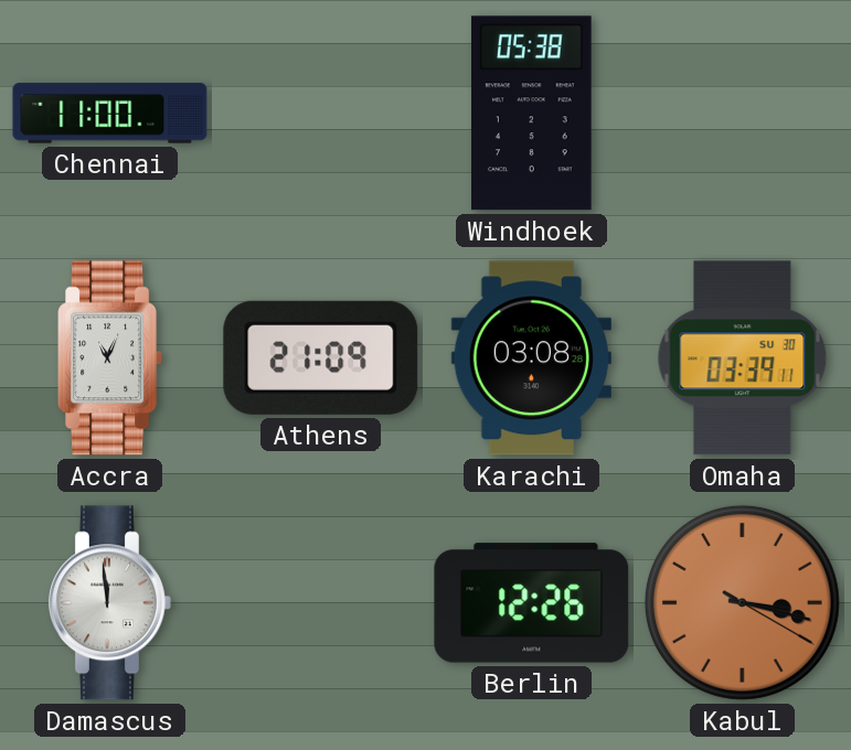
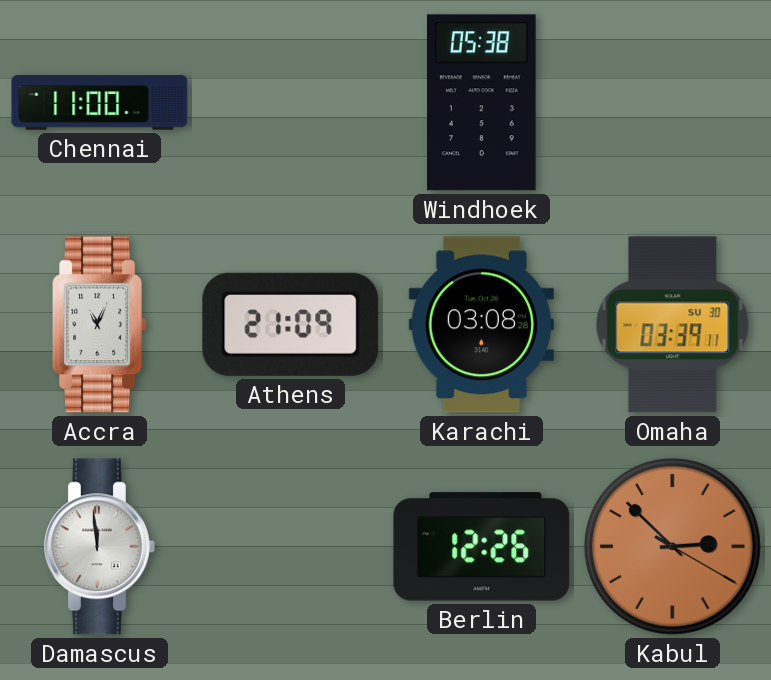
Kabul: 3:17 -> 2:52
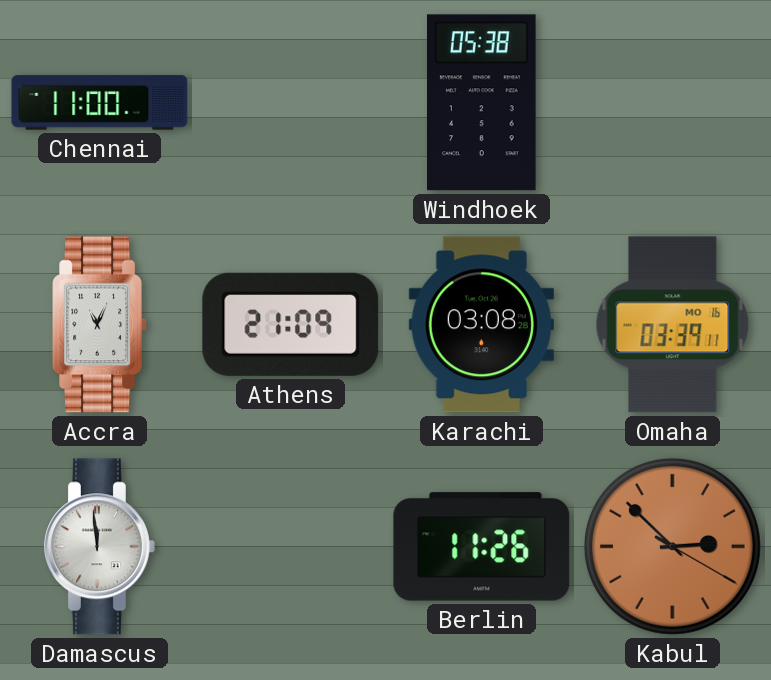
Omaha date: SU 30 -> MO 16
Berlin: 12:26 -> 11:26
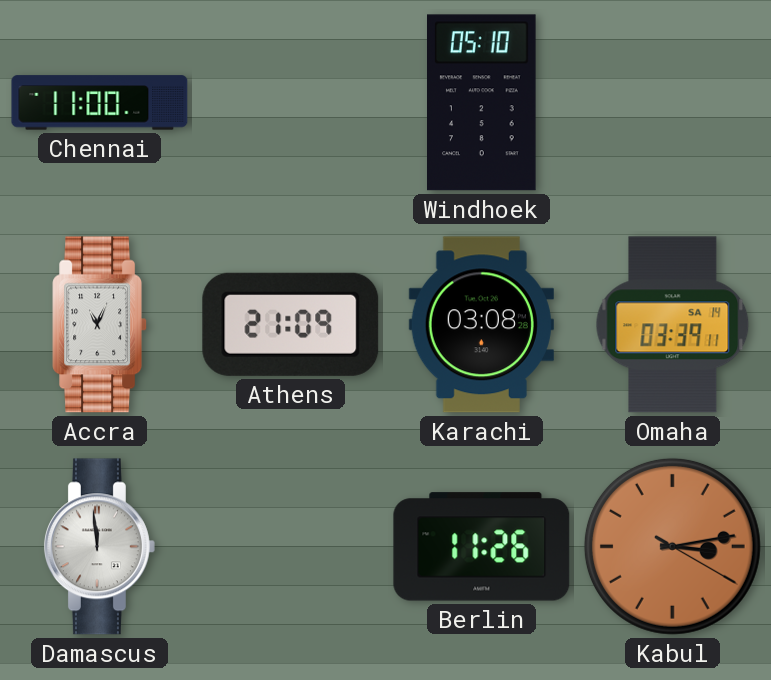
Windhoek: 05:38 -> 05:10
Omaha date: MO 16 -> SA 14
Kabul: 2:52 -> 3:13
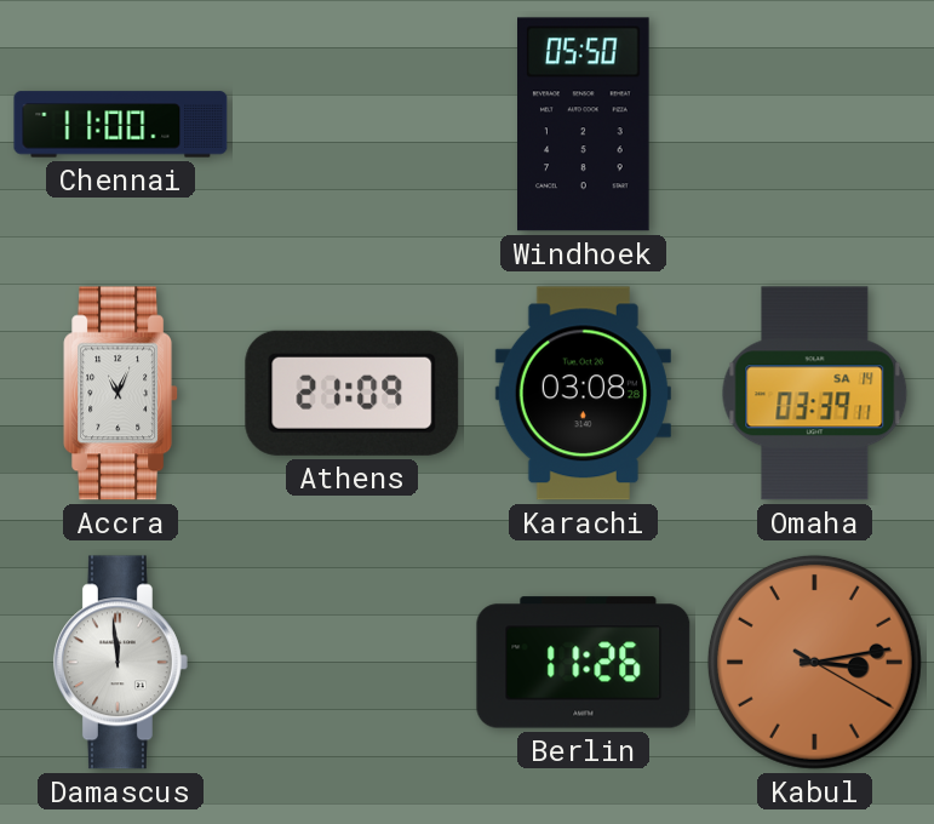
Windhoek: 05:10 -> 05:50
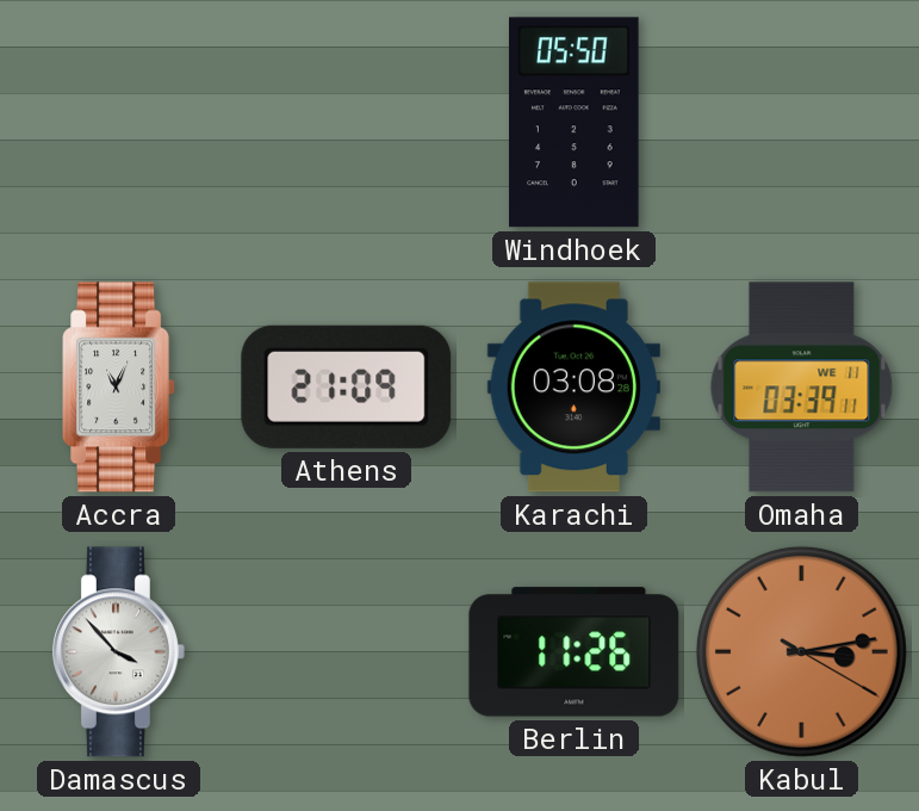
Chennai: 11:00 -> none
Omaha date: SA 14 -> WE 11
Damascus: 11:59 -> 3:53
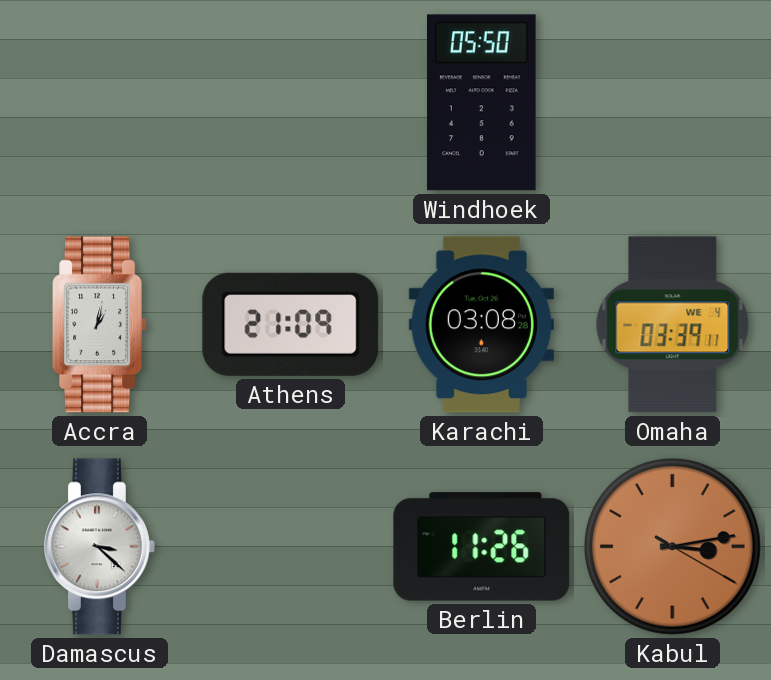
Accra: 11:04 -> 1:02
Omaha date: WE 11 -> WE 4
Damascus: 3:53 -> 3:22
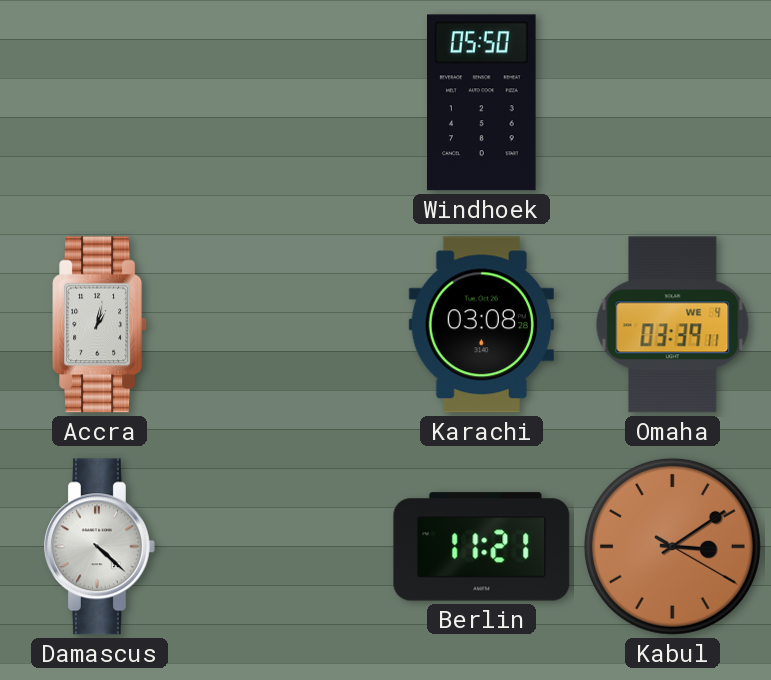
Athens: 21:09 -> none
Damascus: 3:22 -> 4:22
Berlin: 11:26 -> 11:21
Kabul: 3:13 -> 3:09
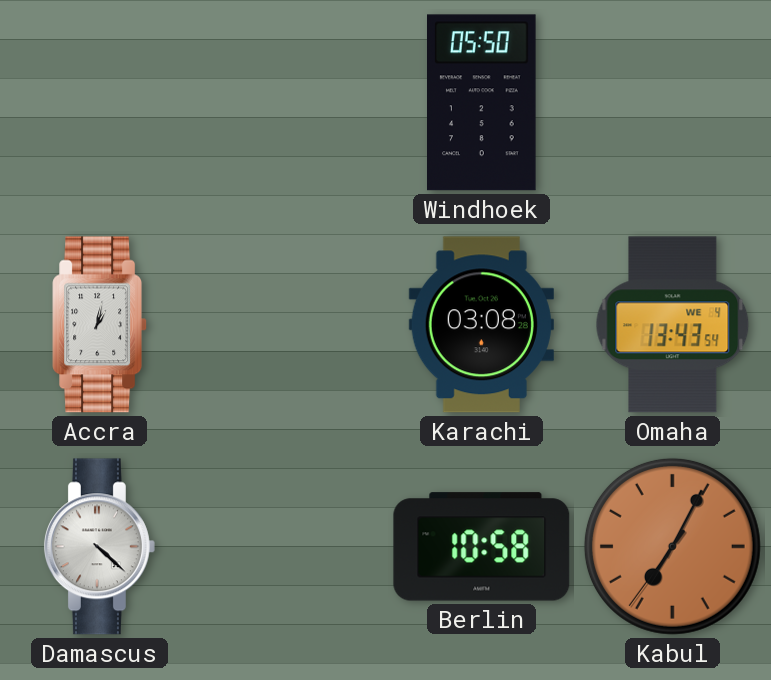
Omaha: 03:39 -> 13:43
Berlin: 11:21 -> 10:58
Kabul: 3:09 -> 7:04
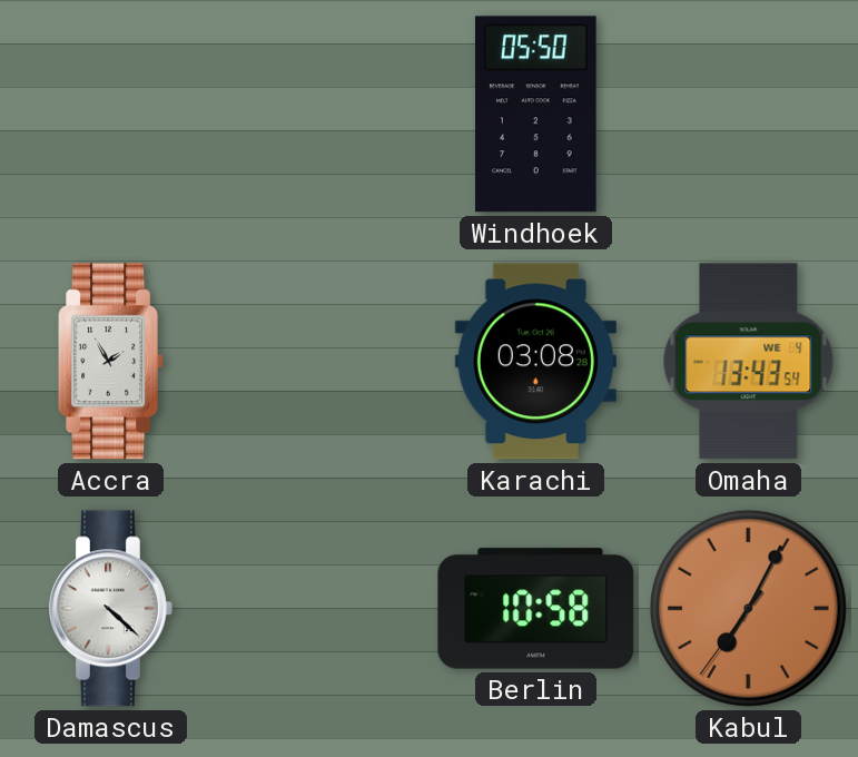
Accra: 1:02 -> 1:55
